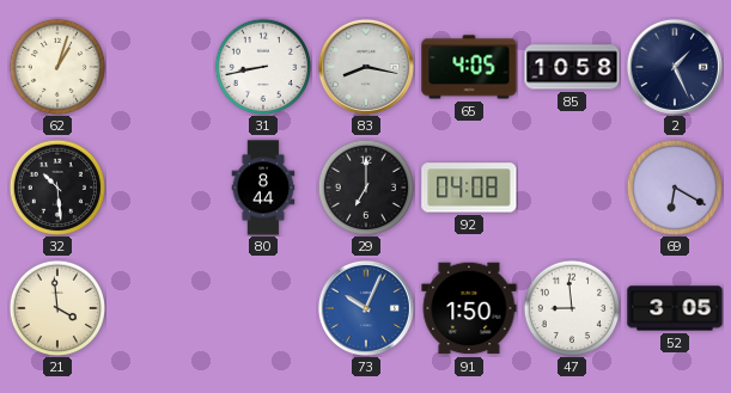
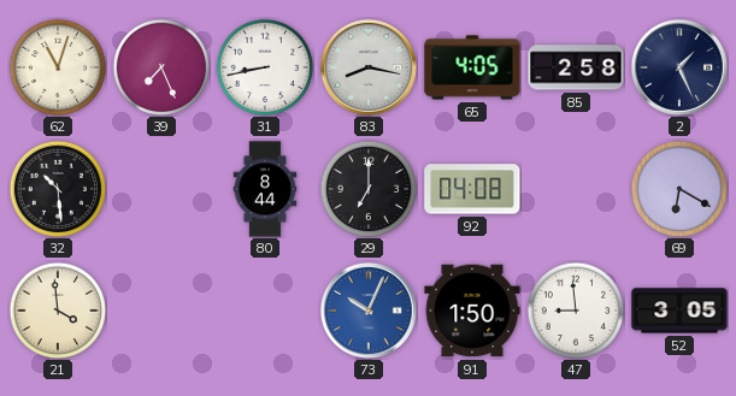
62: 1:03 -> 11:03
39: none -> 7:26
85: 10:58 -> 2:58
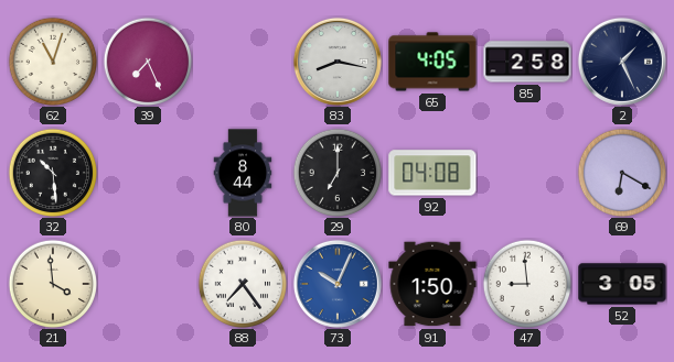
31: 8:43 -> none
88: none -> 7:24
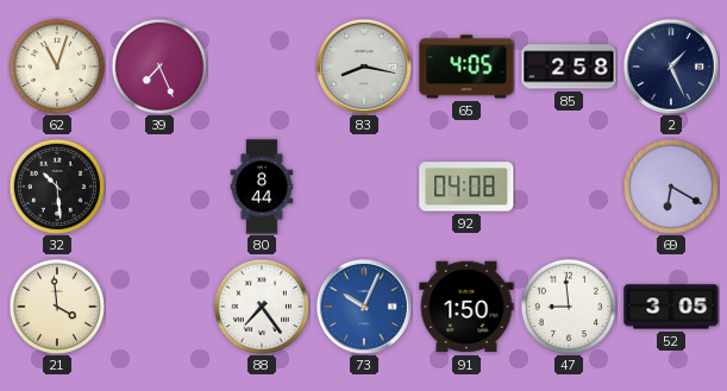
29: 7:00 -> none
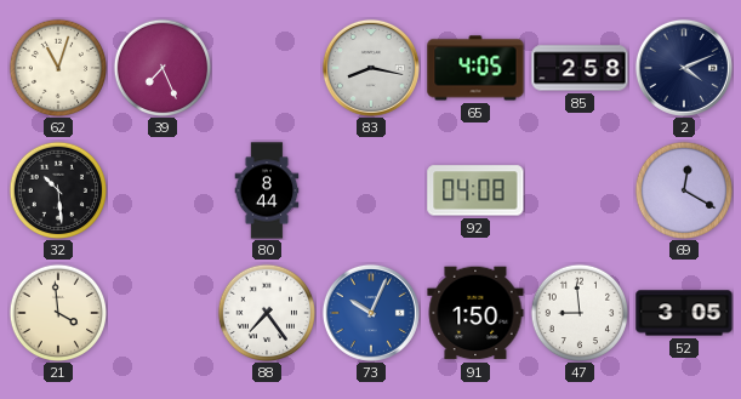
2: 1:26 -> 4:11
69: 6:20 -> 12:20
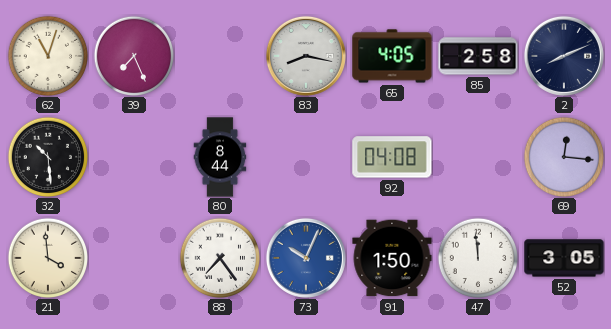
2: 4:11 -> 8:11
69: 12:20 -> 12:16
47: 8:59 -> 11:59
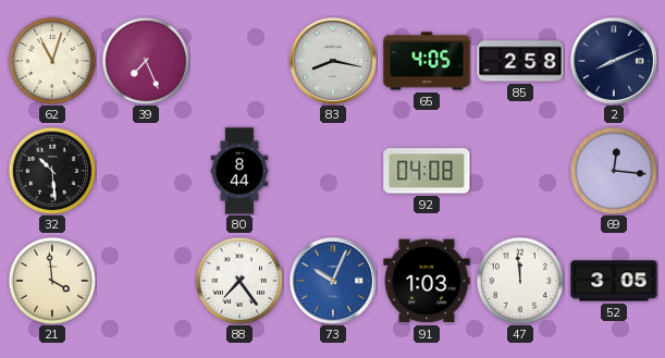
91: 1:50 -> 1:03
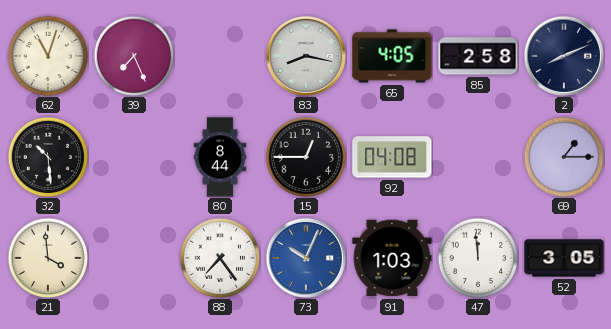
15: none -> 12:45
69: 12:16 -> 1:15
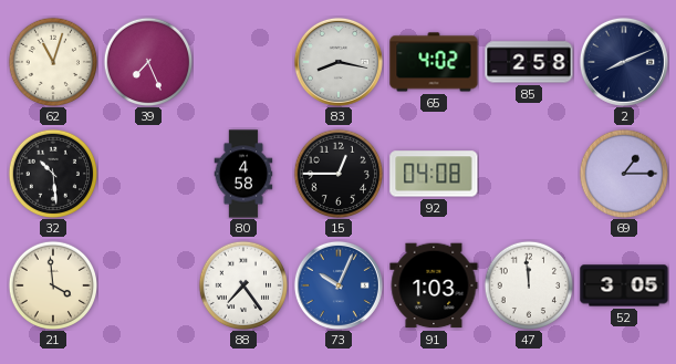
65: 4:05 -> 4:02
80: 8:44 -> 4:58
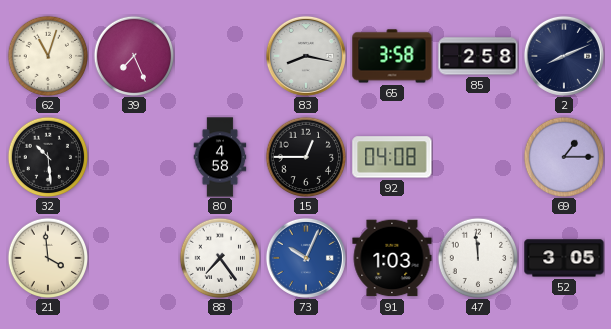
65: 4:02 -> 3:58
